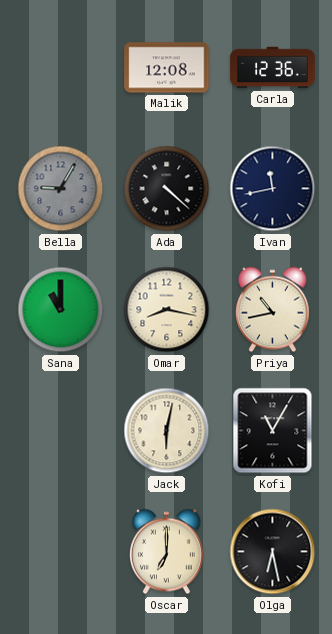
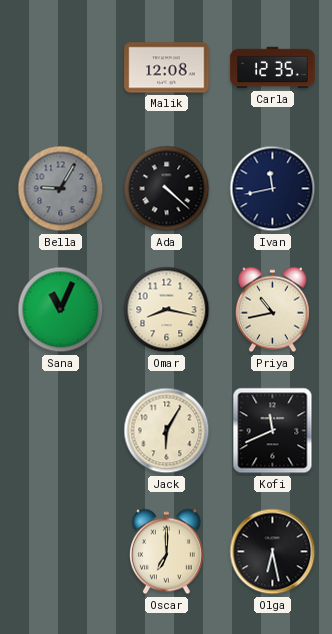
Carla: 12:36 -> 12:35
Sana: 11:00 -> 11:04
Jack: 6:02 -> 6:05
Kofi: 11:05 -> 11:41
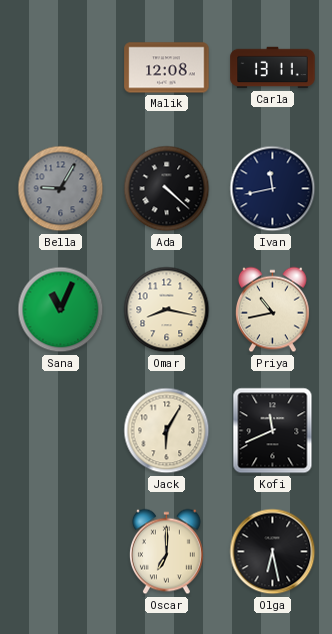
Carla: 12:35 -> 13:11
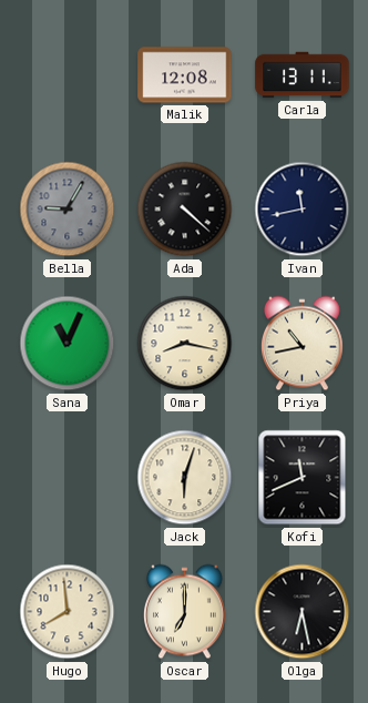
Jack: 6:05 -> 6:03
Hugo: none -> 7:59
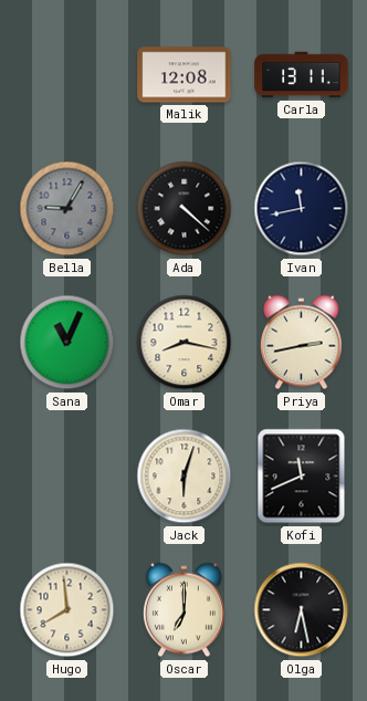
Priya: 10:43 -> 2:43
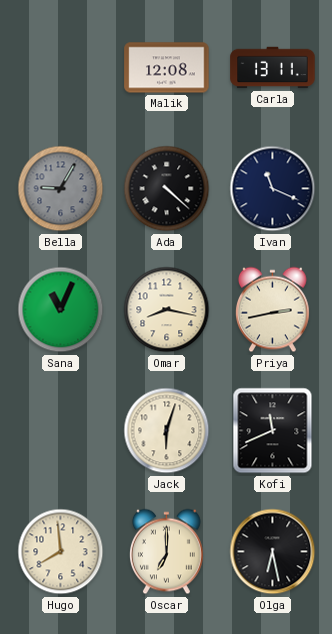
Ivan: 11:43 -> 11:19
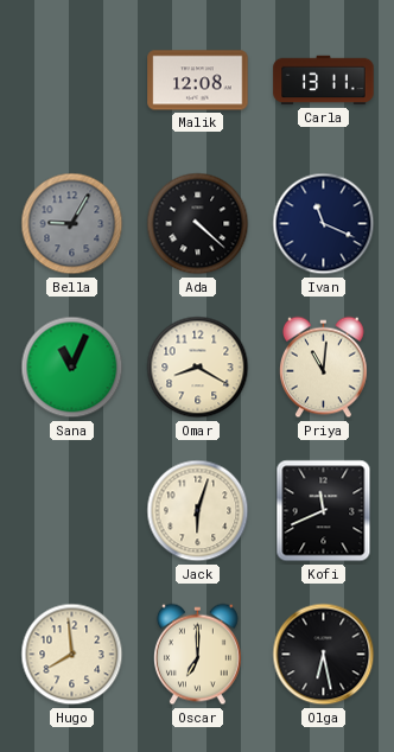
Omar: 8:17 -> 8:20
Priya: 2:43 -> 11:01
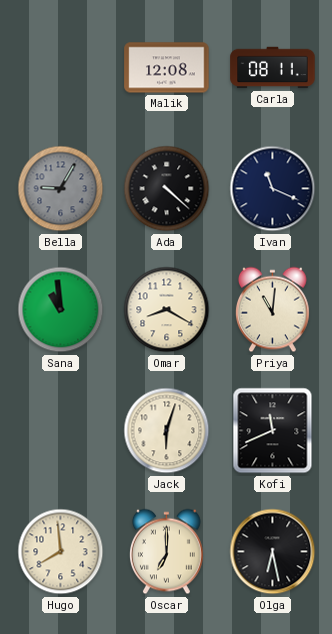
Carla: 13:11 -> 08:11
Sana: 11:04 -> 10:59
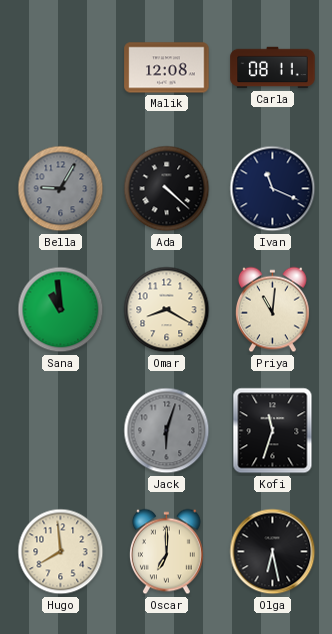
Jack dial: cream -> grey
Kofi: 11:41 -> 11:33
